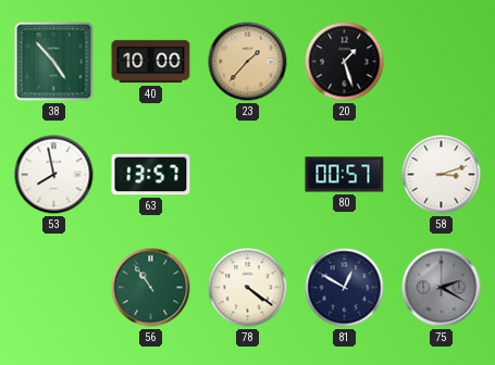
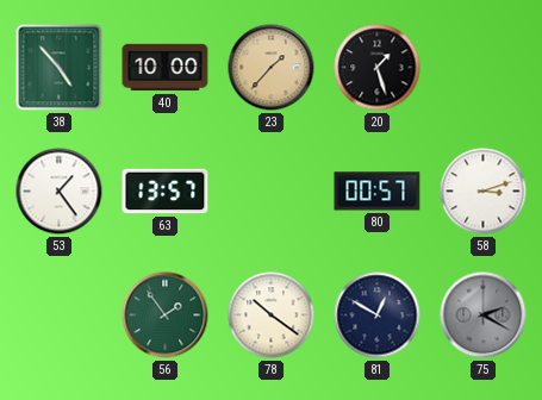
53: 7:58 -> 1:24
56: 10:54 -> 1:54
78: 4:21 -> 10:21
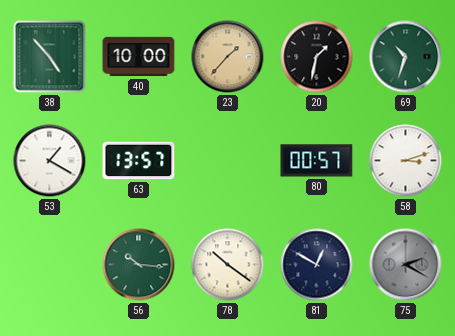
20: 1:27 -> 1:32
69: none -> 10:33
53: 1:24 -> 1:20
56: 1:54 -> 10:16
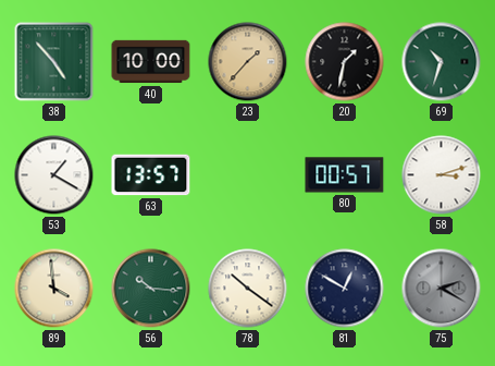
89: none -> 3:59
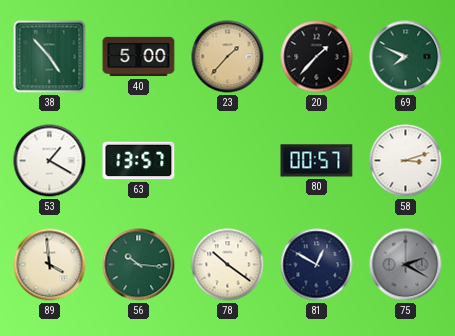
40: 10:00 -> 5:00
20: 1:32 -> 1:37
69: 10:33 -> 7:49
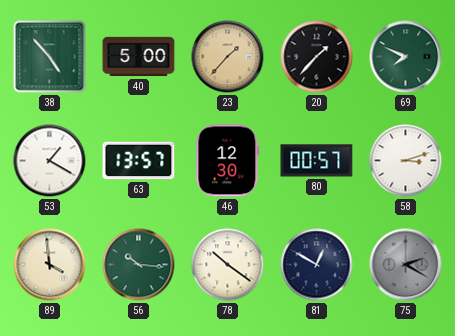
46: none -> 12:30
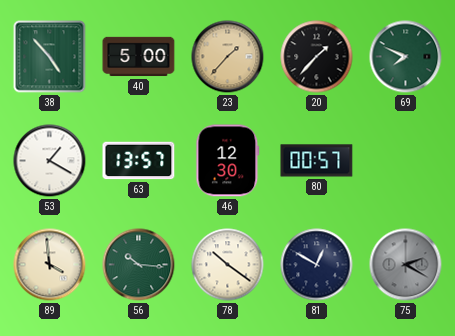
58: 3:12 -> none
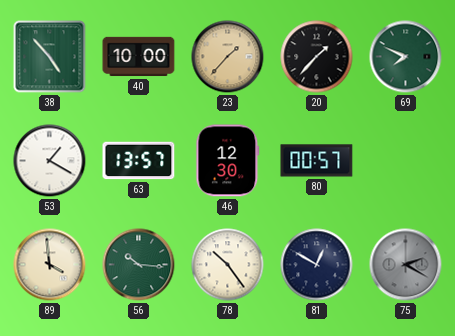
40: 5:00 -> 10:00
78: 10:21 -> 10:24
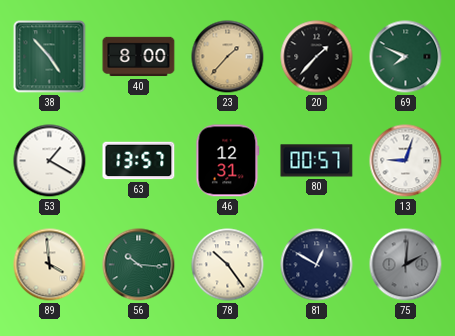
40: 10:00 -> 8:00
46: 12:30 -> 12:31
13: none -> 9:03
75: 2:20 -> 2:01
